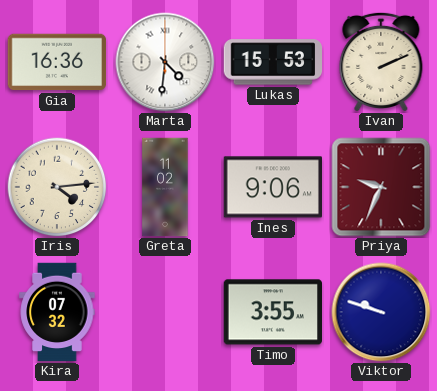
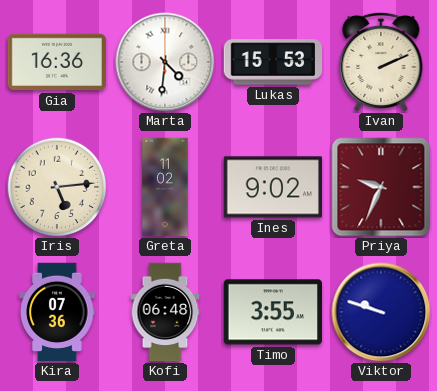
Iris: 4:14 -> 5:14
Ines: 9:06 -> 9:02
Kira: 07:32 -> 07:36
Kofi: none -> 06:48
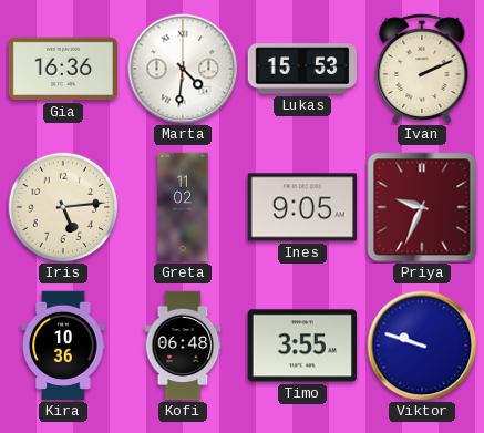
Ines: 9:02 -> 9:05
Kira: 07:36 -> 10:36
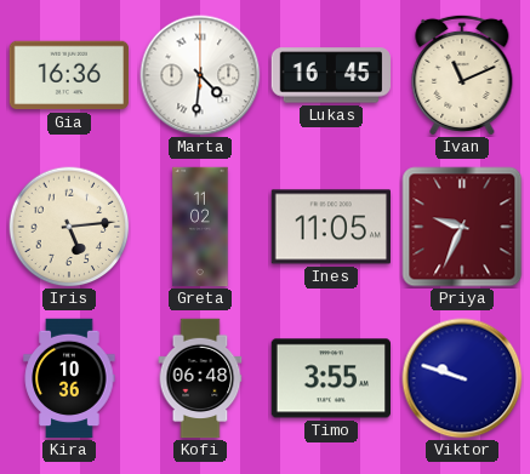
Lukas: 15:53 -> 16:45
Ivan: 2:11 -> 11:11
Ines: 9:05 -> 11:05
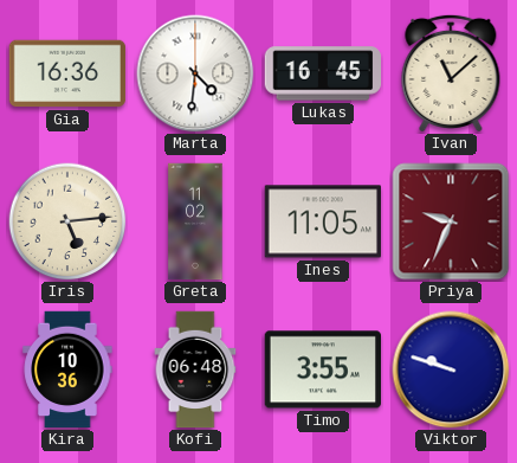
Ivan: 11:11 -> 11:08
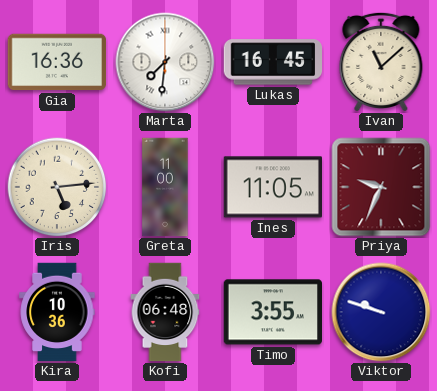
Marta: 4:31 -> 7:31
Greta: 11:02 -> 11:00
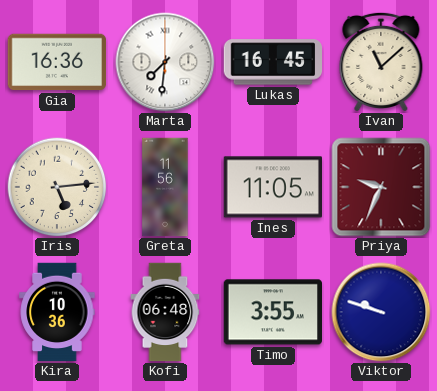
Greta: 11:00 -> 11:56
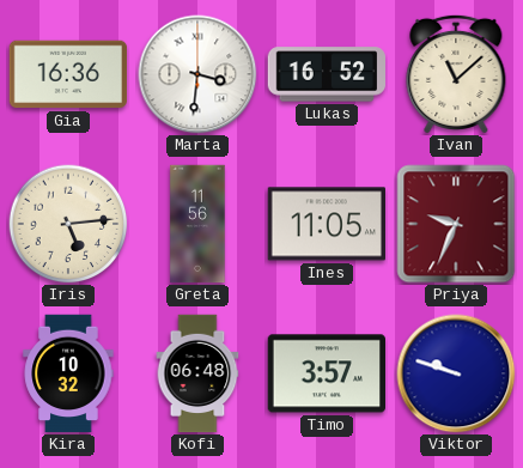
Marta: 7:31 -> 3:31
Lukas: 16:45 -> 16:52
Kira: 10:36 -> 10:32
Timo: 3:55 -> 3:57
